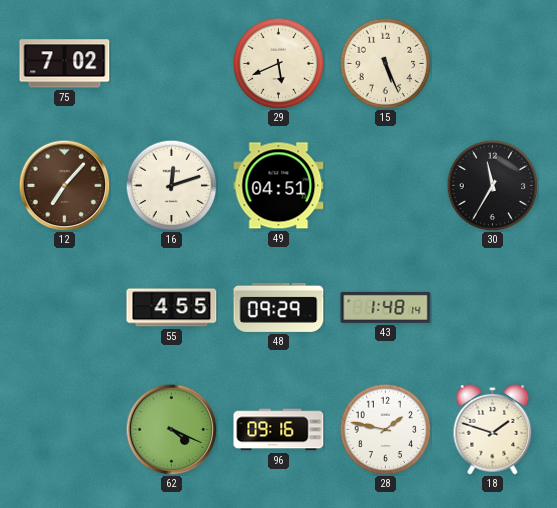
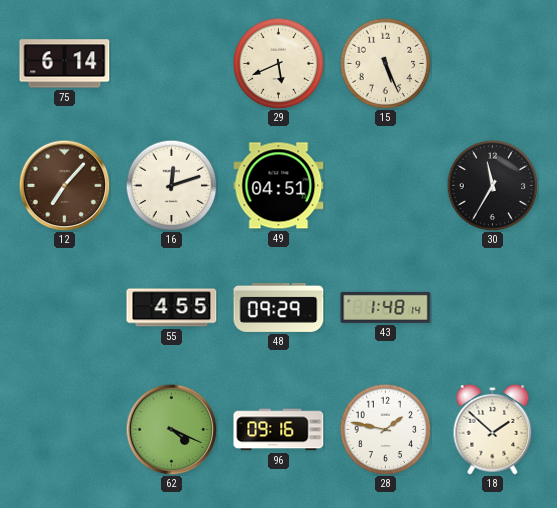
75: 7:02 -> 6:14
18: 1:48 -> 1:52
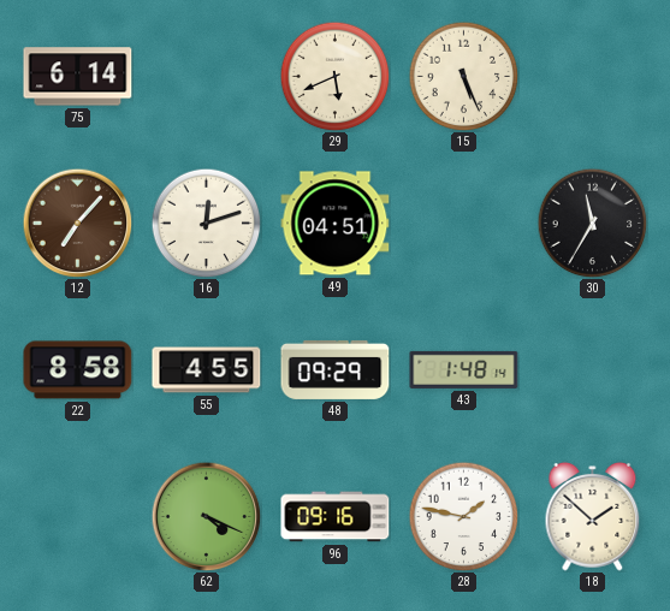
22: none -> 8:58
